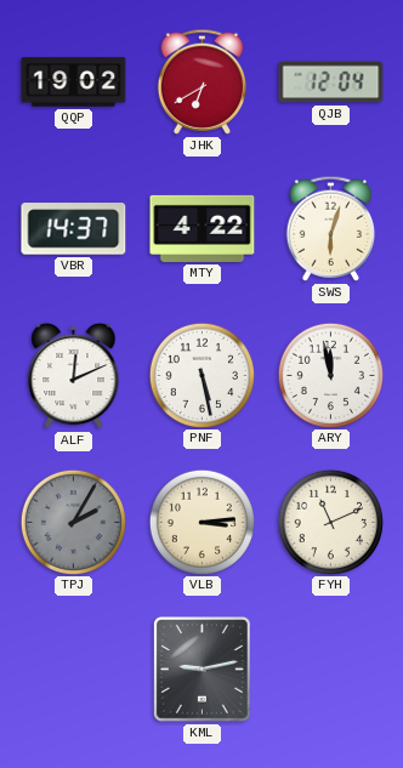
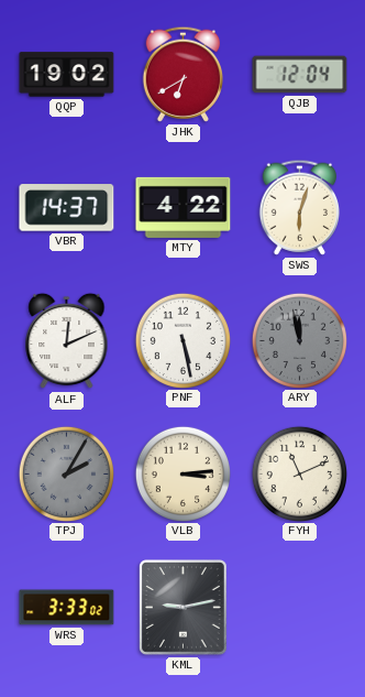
ARY dial: white -> grey
WRS: none -> 3:33
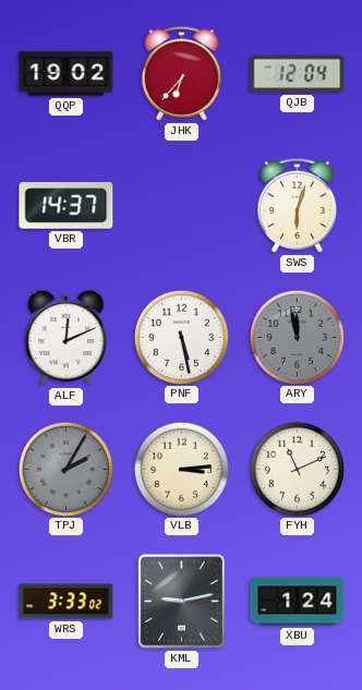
JHK: 6:40 -> 6:37
MTY: 4:22 -> none
XBU: none -> 1:24
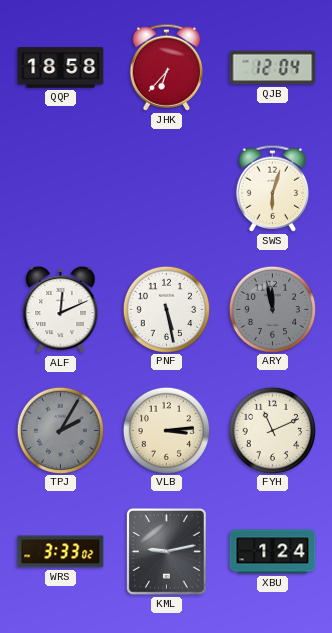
QQP: 19:02 -> 18:58
VBR: 14:37 -> none
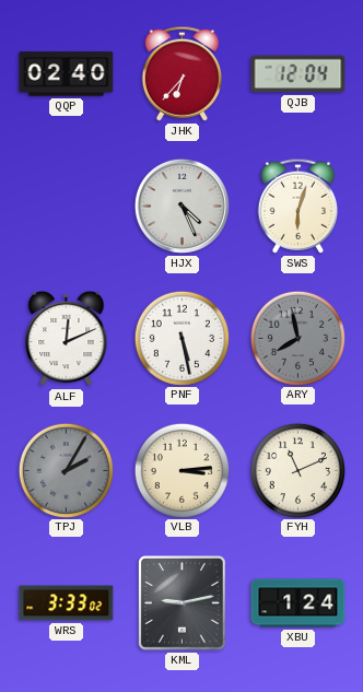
QQP: 18:58 -> 02:40
HJX: none -> 4:26
ARY: 11:58 -> 7:58
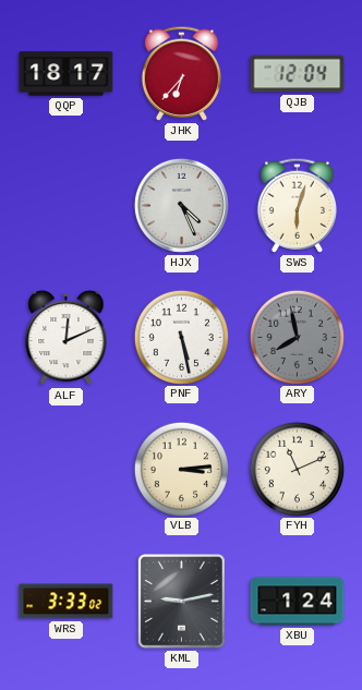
QQP: 02:40 -> 18:17
TPJ: 2:05 -> none
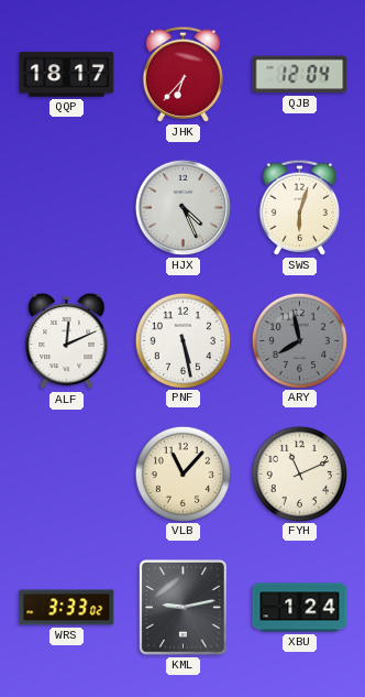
VLB: 3:14 -> 11:07
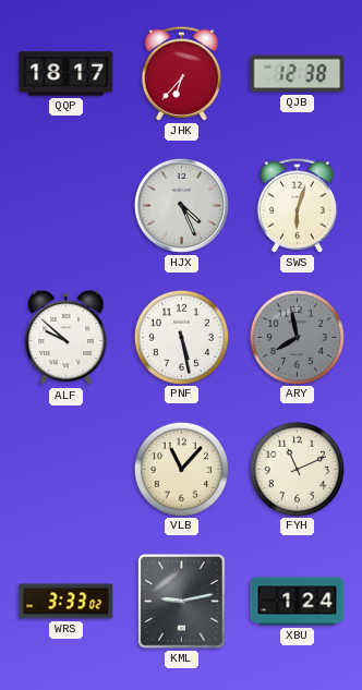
QJB: 12:04 -> 12:38
ALF: 12:11 -> 9:52
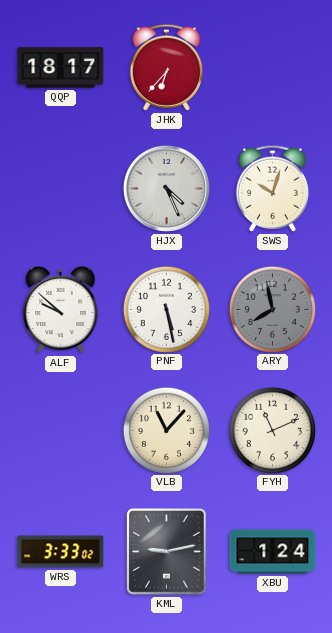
QJB: 12:38 -> none
SWS: 6:03 -> 10:03
